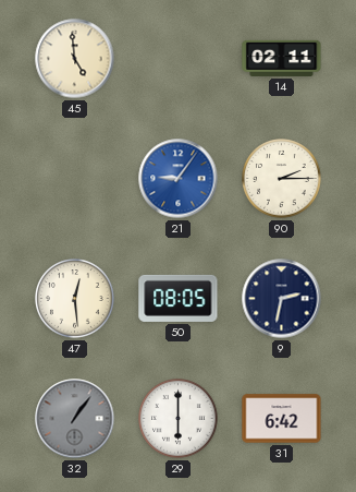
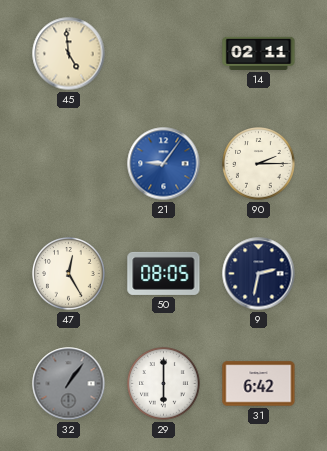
47: 12:29 -> 12:25
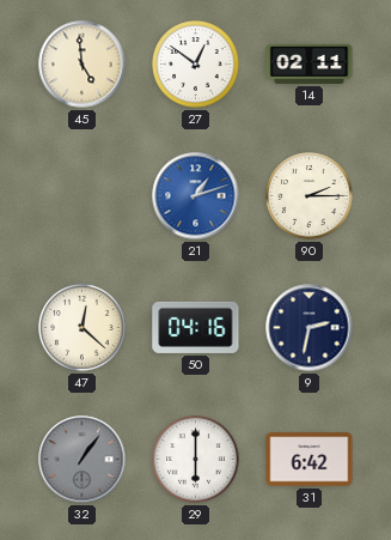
27: none -> 12:51
21: 9:06 -> 1:12
47: 12:25 -> 12:22
50: 08:05 -> 04:16
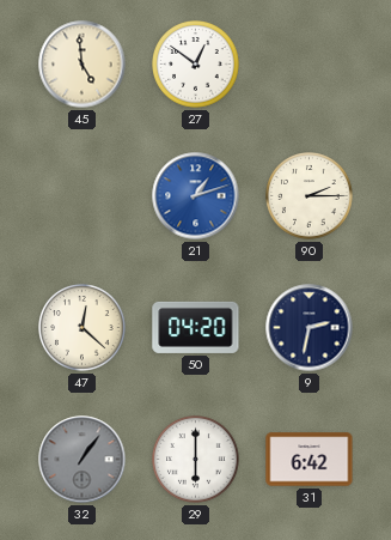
14: 02:11 -> none
50: 04:16 -> 04:20
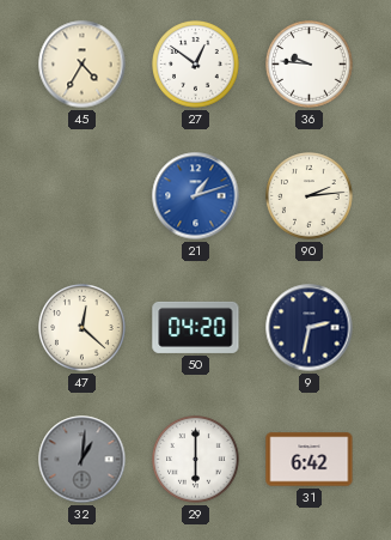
45: 4:59 -> 4:35
36: none -> 9:46
90: 2:15 -> 2:14
32: 1:06 -> 1:01
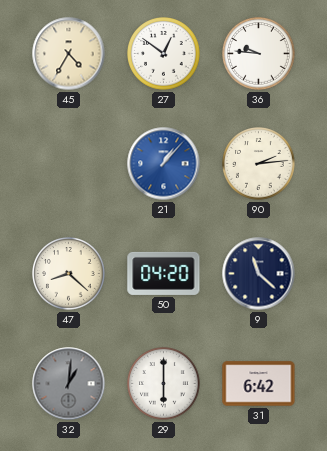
21: 1:12 -> 1:07
47: 12:22 -> 8:22
9: 2:32 -> 11:22
